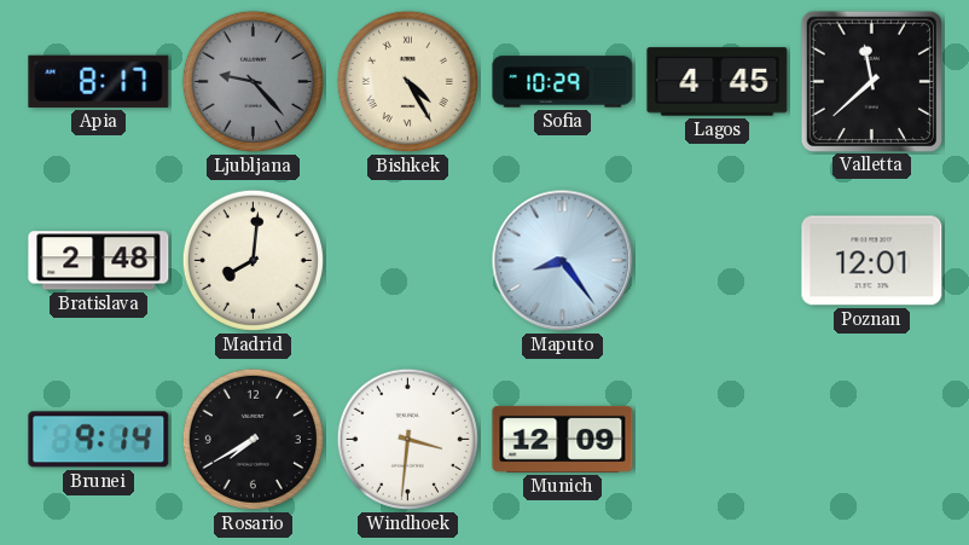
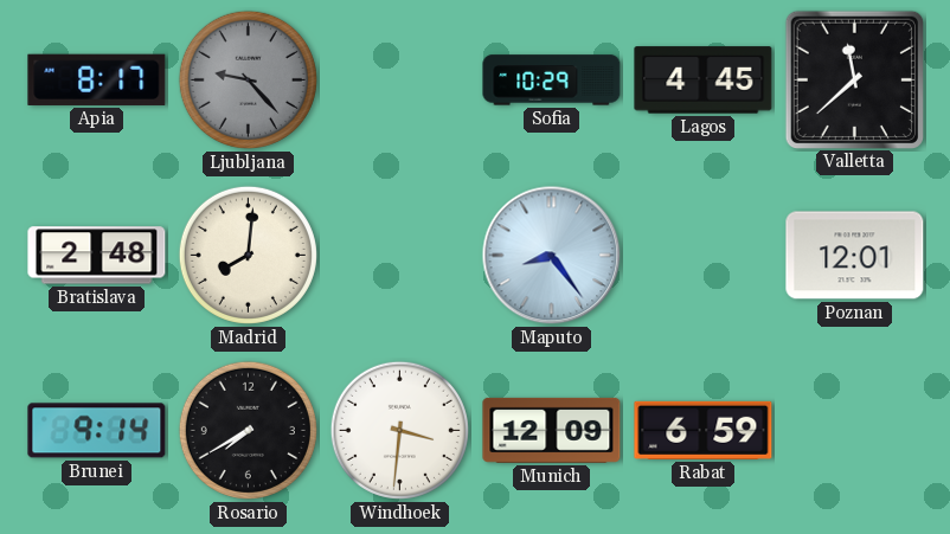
Bishkek: 4:25 -> none
Rabat: none -> 6:59
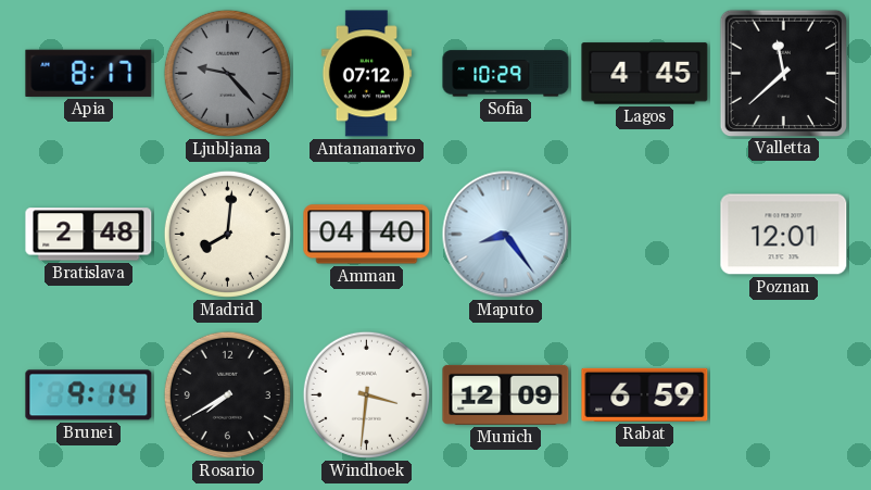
Antananarivo: none -> 07:12
Amman: none -> 04:40
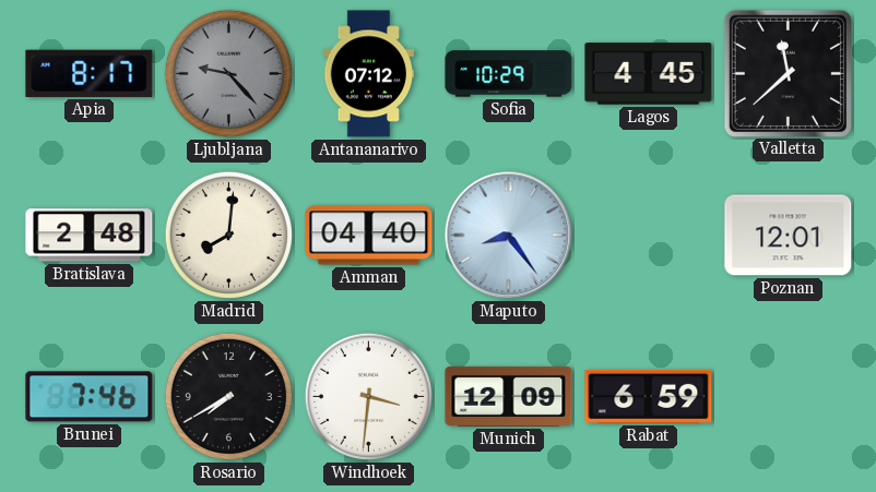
Brunei: 9:14 -> 7:46
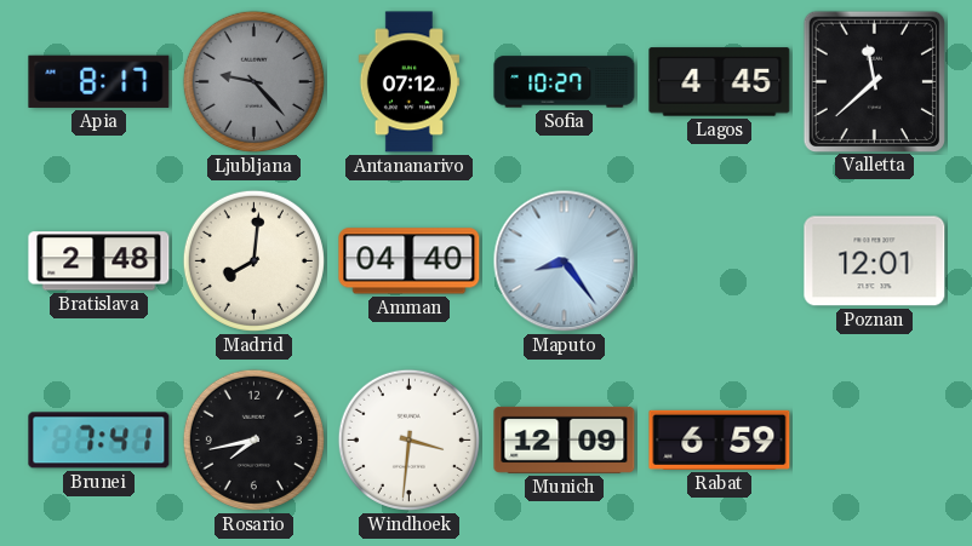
Sofia: 10:29 -> 10:27
Brunei: 7:46 -> 7:41
Rosario: 7:40 -> 7:43
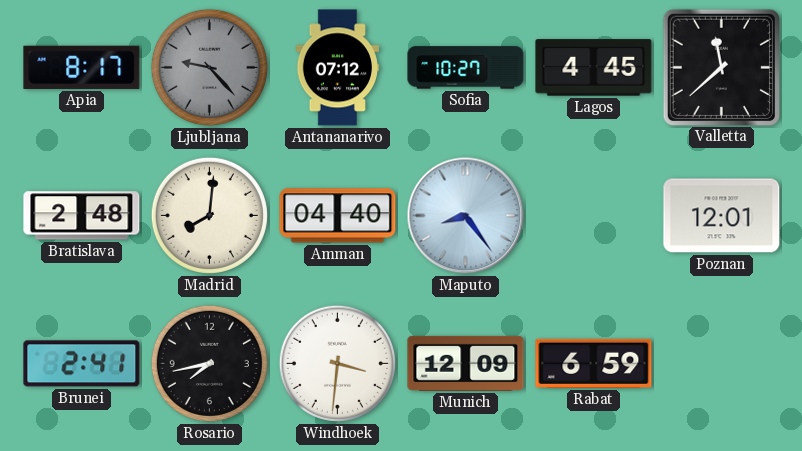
Brunei: 7:41 -> 2:41
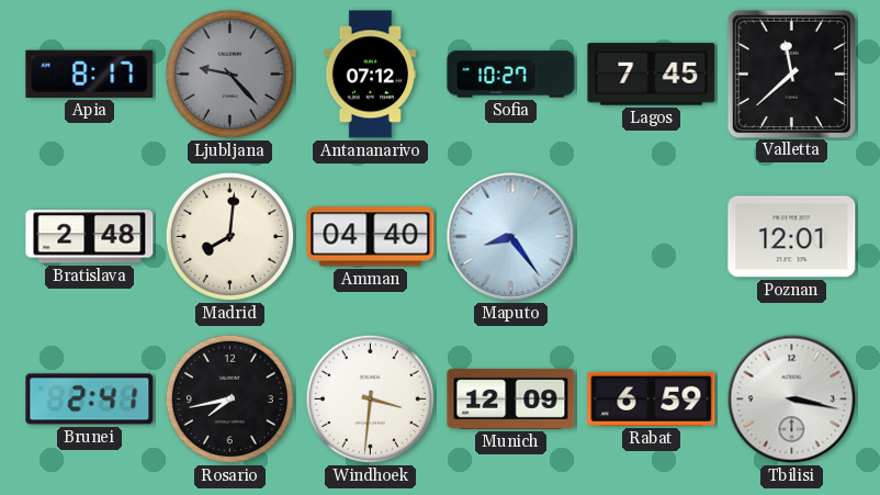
Lagos: 4:45 -> 7:45
Tbilisi: none -> 3:17
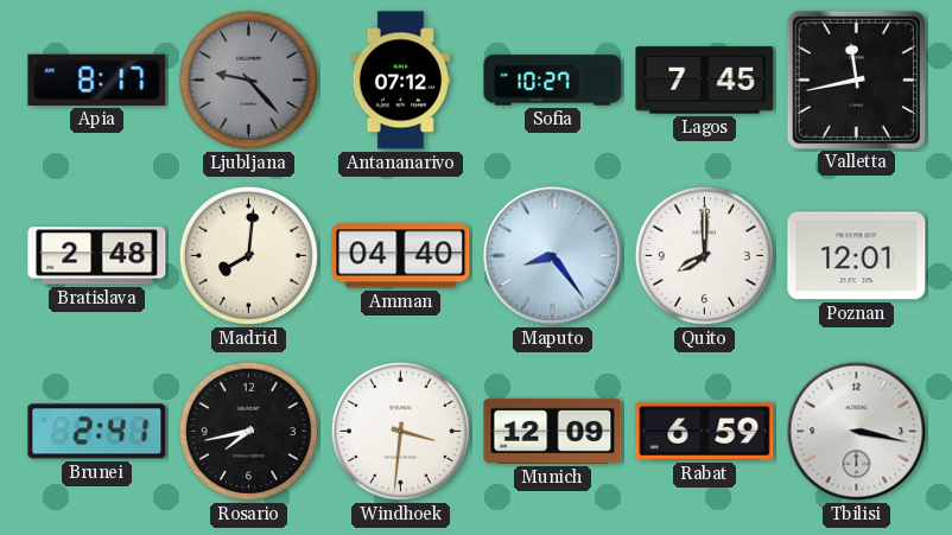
Valletta: 11:38 -> 11:43
Quito: none -> 8:00
